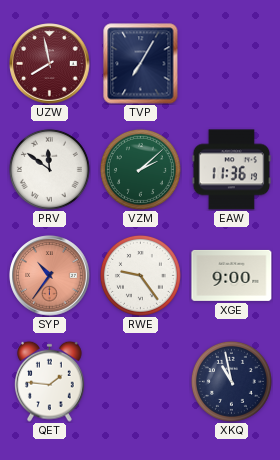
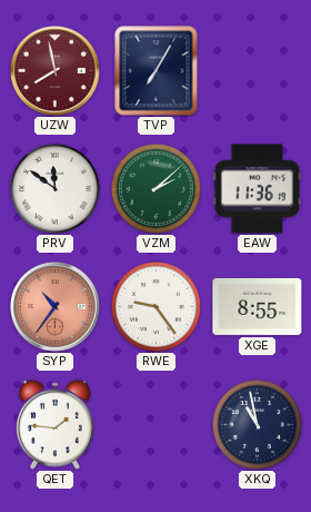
XGE: 9:00 -> 8:55
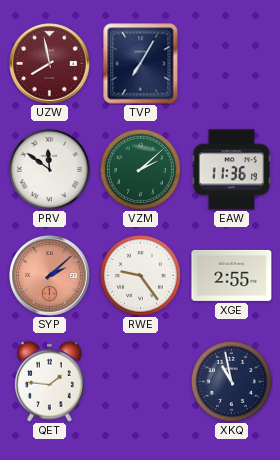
SYP: 10:36 -> 2:08
XGE: 8:55 -> 2:55
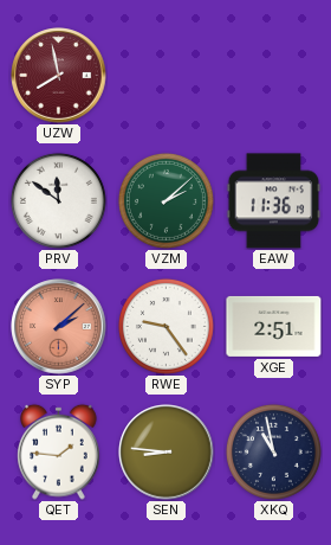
TVP: 7:05 -> none
XGE: 2:55 -> 2:51
SEN: none -> 8:46
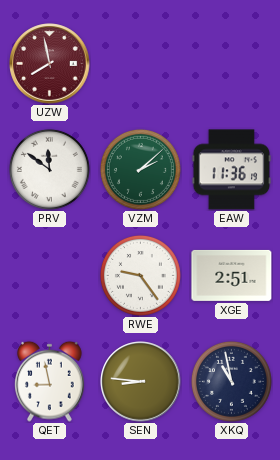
SYP: 2:08 -> none
QET: 1:46 -> 8:58
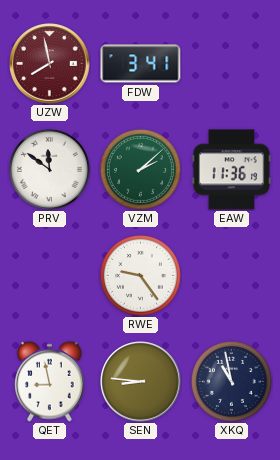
FDW: none -> 3:41
XGE: 2:51 -> none
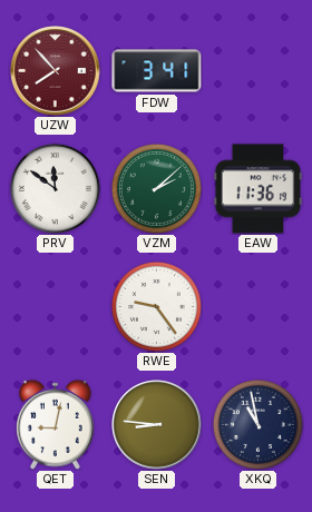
UZW: 7:58 -> 7:53
QET: 8:58 -> 9:02
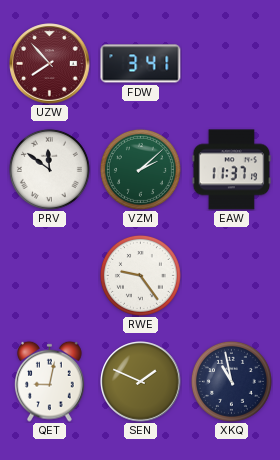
EAW: 11:36 -> 11:37
SEN: 8:46 -> 1:49
